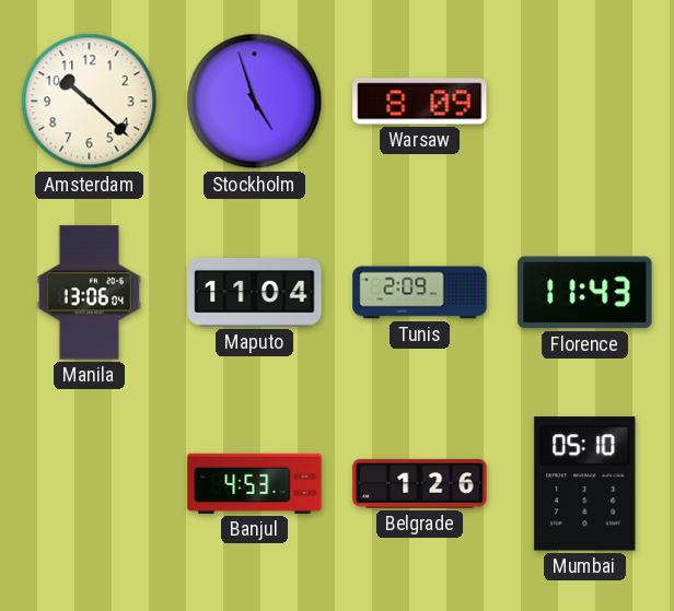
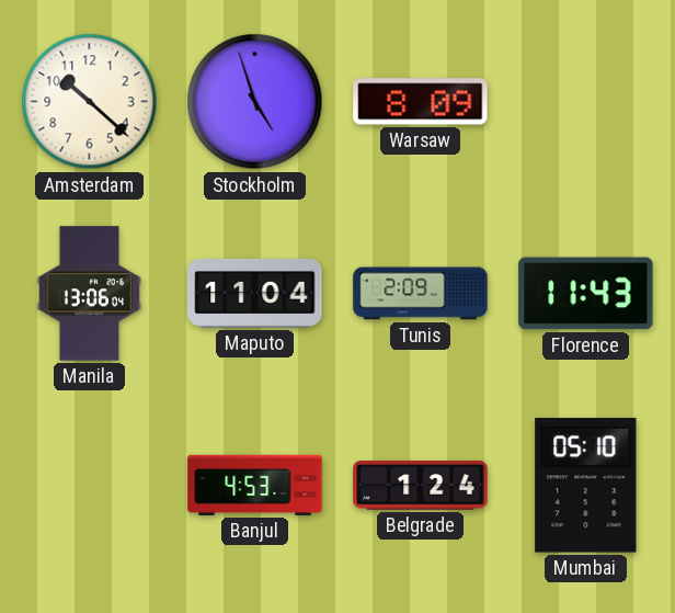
Belgrade: 1:26 -> 1:24
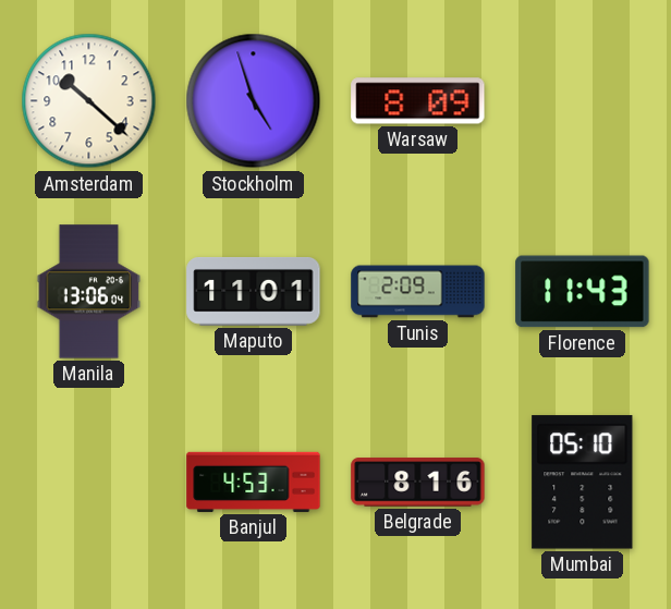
Maputo: 11:04 -> 11:01
Belgrade: 1:24 -> 8:16
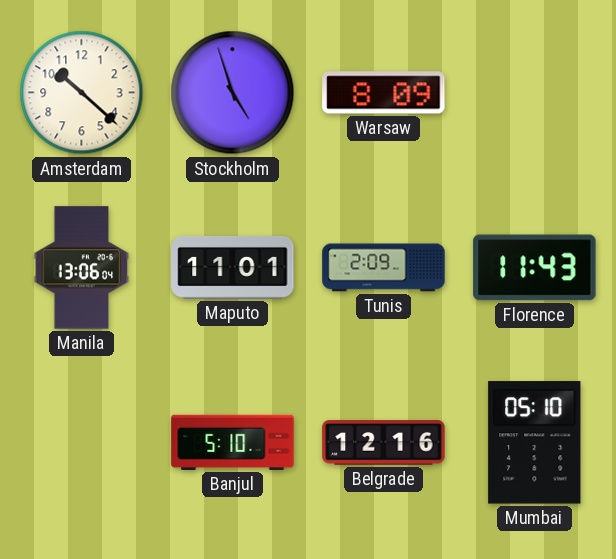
Banjul: 4:53 -> 5:10
Belgrade: 8:16 -> 12:16
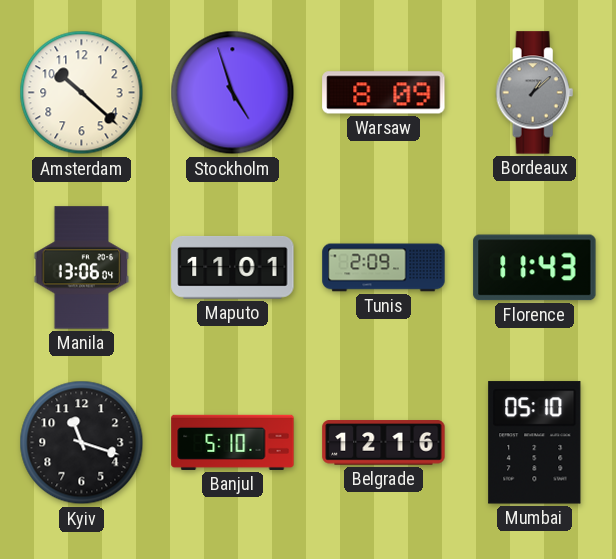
Bordeaux: none -> 1:08
Kyiv: none -> 11:18
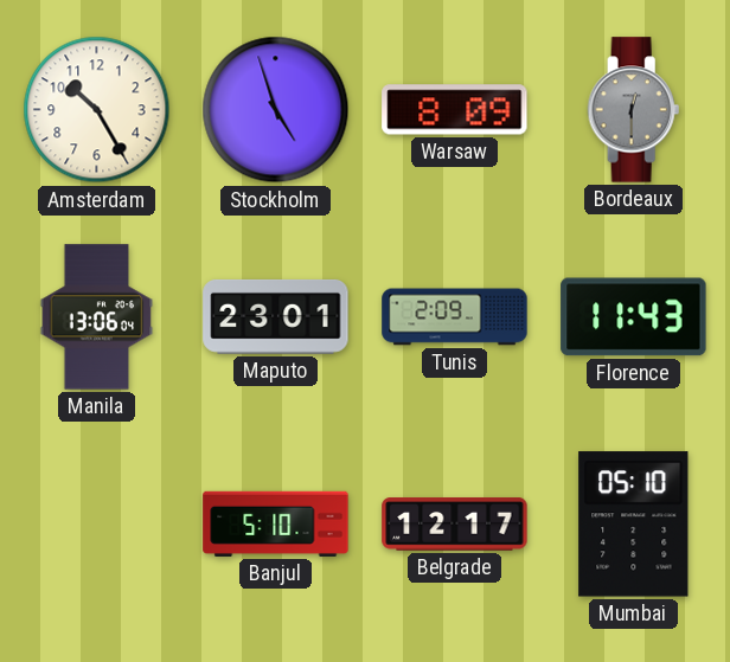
Amsterdam: 10:22 -> 10:25
Bordeaux: 1:08 -> 12:30
Maputo: 11:01 -> 23:01
Kyiv: 11:18 -> none
Belgrade: 12:16 -> 12:17
